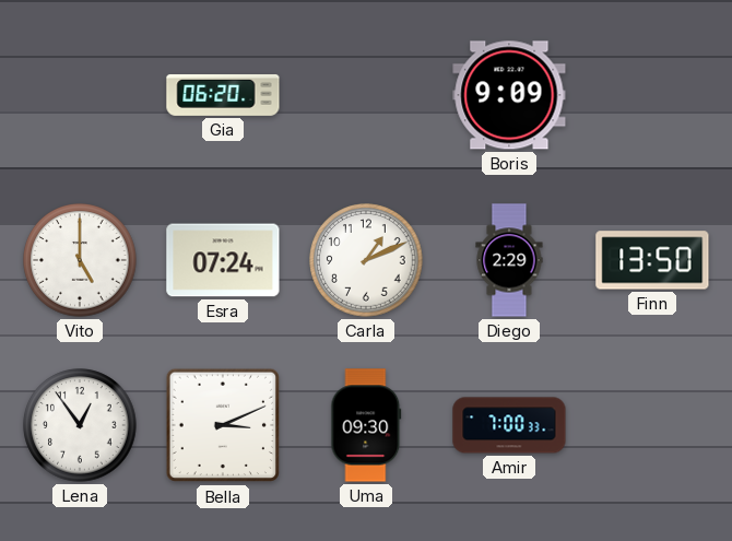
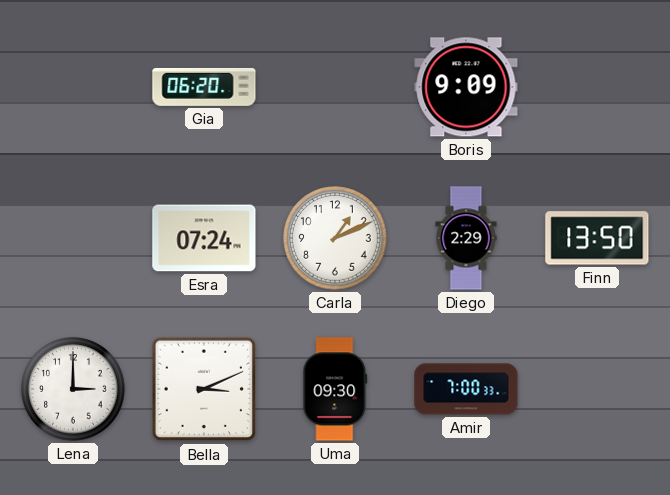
Vito: 5:00 -> none
Lena: 12:54 -> 3:00
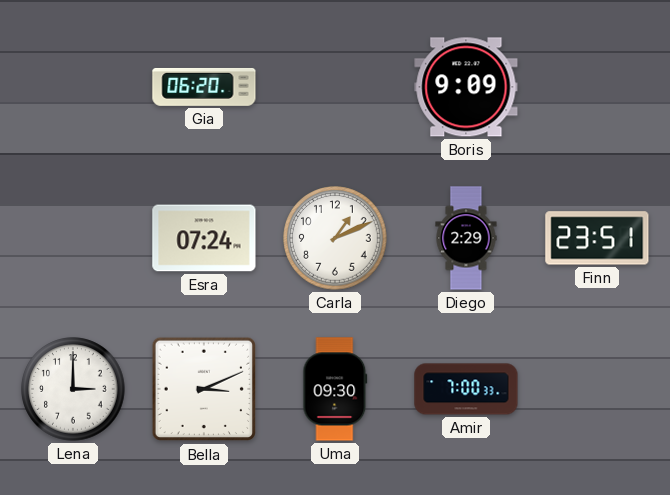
Finn: 13:50 -> 23:51
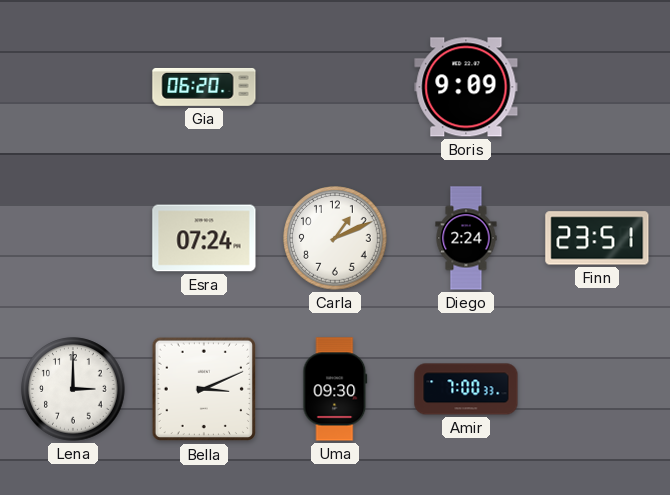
Diego: 2:29 -> 2:24
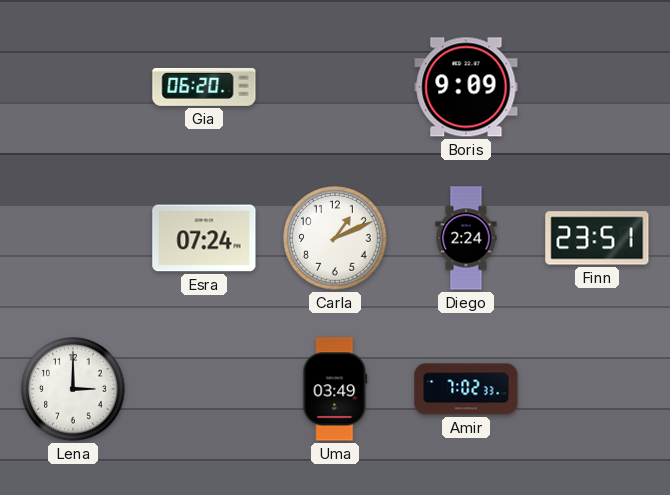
Bella: 3:11 -> none
Uma: 09:30 -> 03:49
Amir: 7:00 -> 7:02
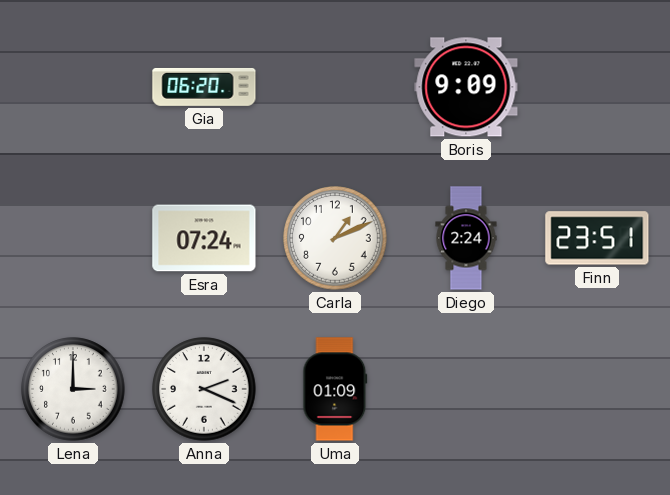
Anna: none -> 2:19
Uma: 03:49 -> 01:09
Amir: 7:02 -> none
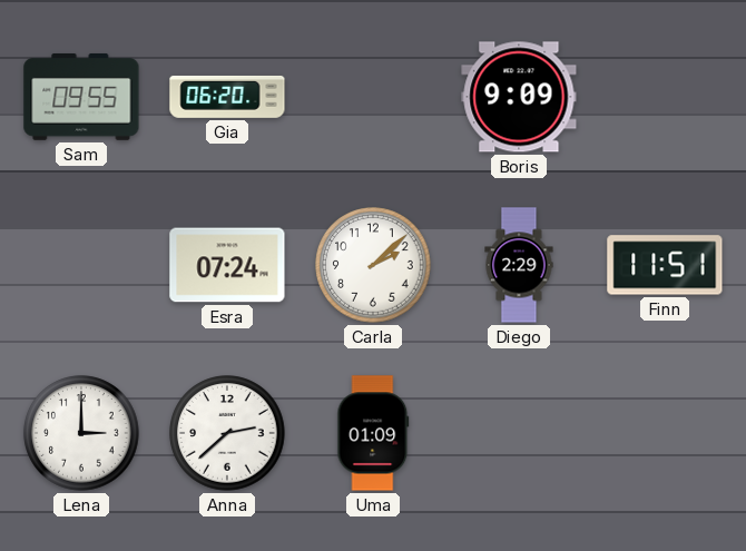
Sam: none -> 09:55
Carla: 1:11 -> 2:08
Diego: 2:24 -> 2:29
Finn: 23:51 -> 11:51
Anna: 2:19 -> 2:38
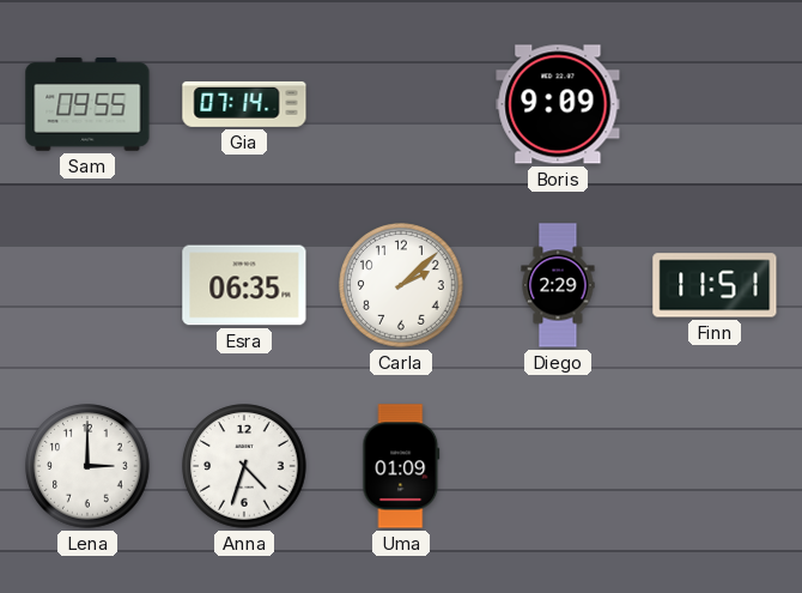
Gia: 06:20 -> 07:14
Esra: 07:24 -> 06:35
Anna: 2:38 -> 4:33
